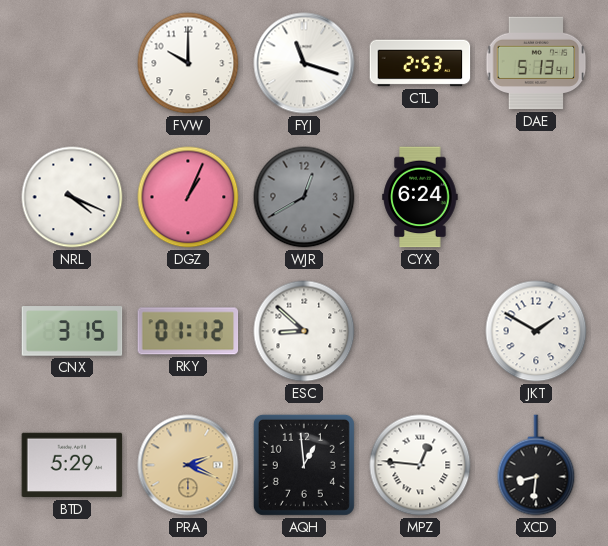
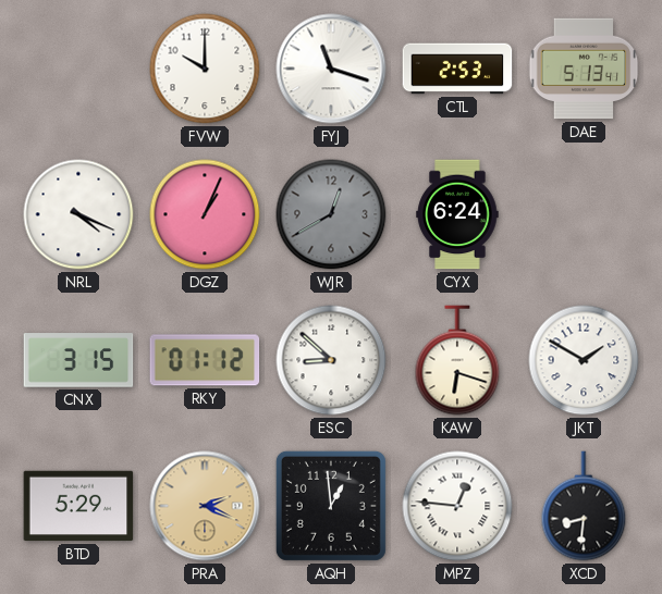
KAW: none -> 6:18
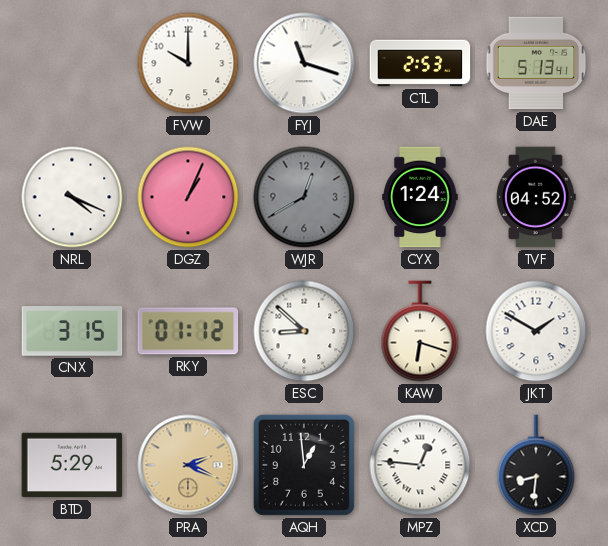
CYX: 6:24 -> 1:24
TVF: none -> 04:52
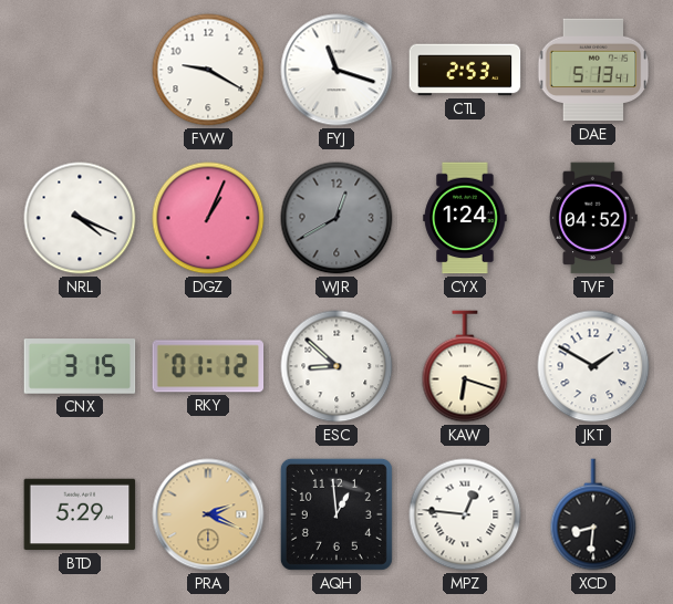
FVW: 10:00 -> 9:20
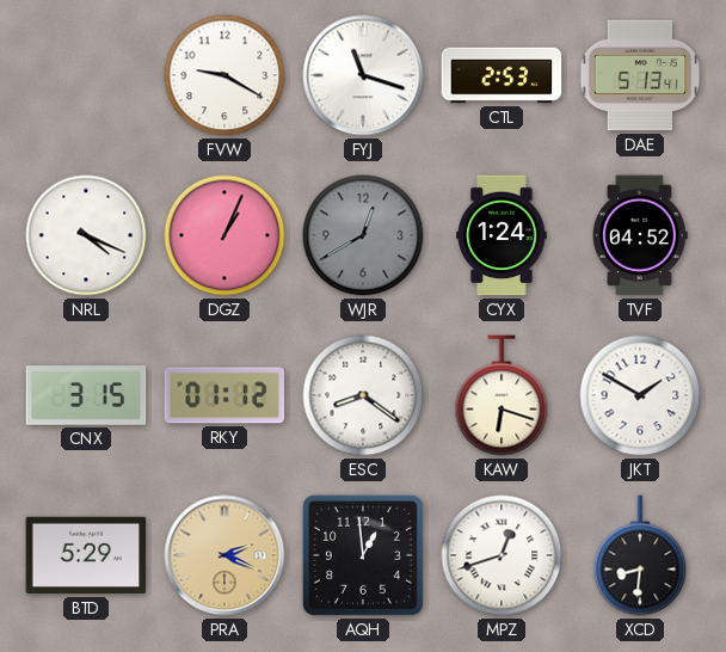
ESC: 8:52 -> 8:21
MPZ: 12:46 -> 12:42
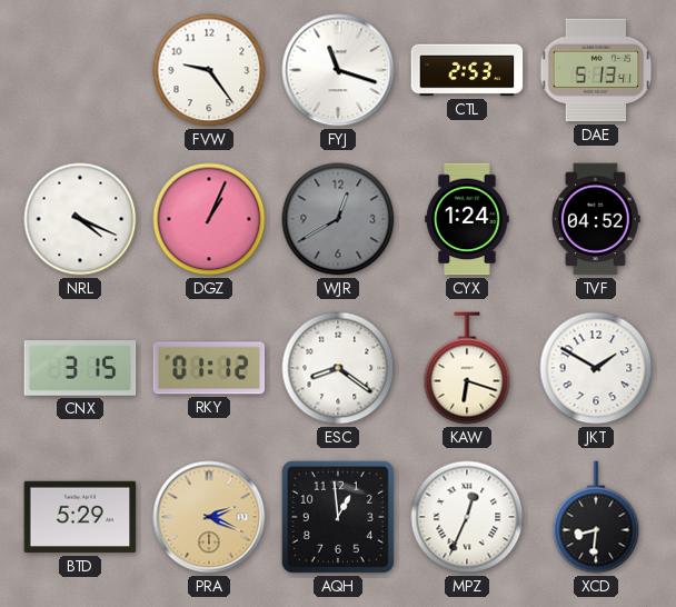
FVW: 9:20 -> 9:24
MPZ: 12:42 -> 12:34
